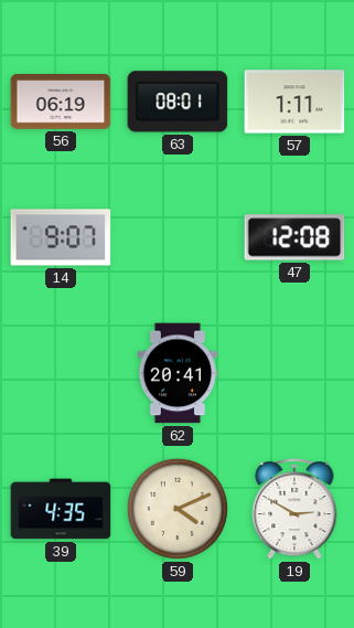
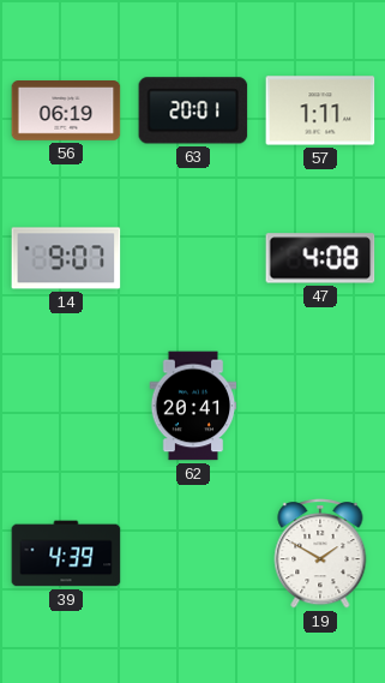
63: 08:01 -> 20:01
47: 12:08 -> 4:08
39: 4:35 -> 4:39
59: 4:11 -> none
19: 2:50 -> 1:50
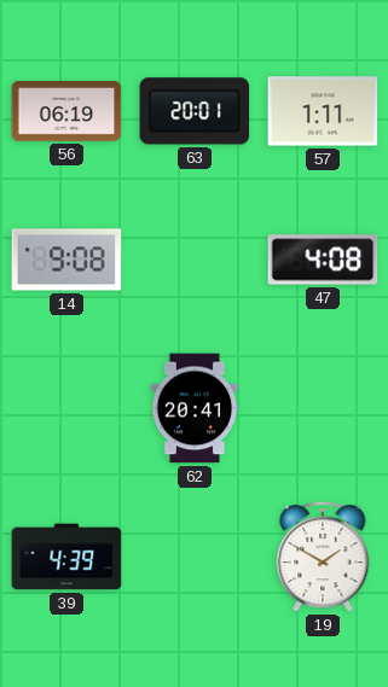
14: 9:07 -> 9:08
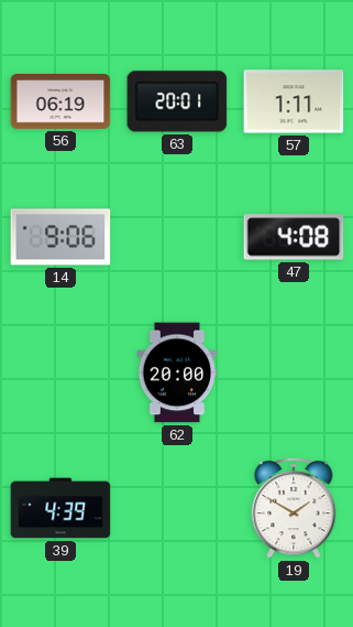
14: 9:08 -> 9:06
62: 20:41 -> 20:00
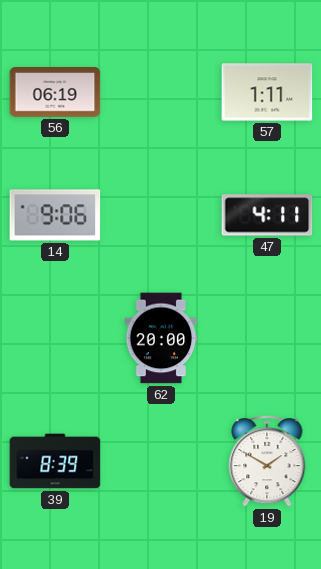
63: 20:01 -> none
47: 4:08 -> 4:11
39: 4:39 -> 8:39
